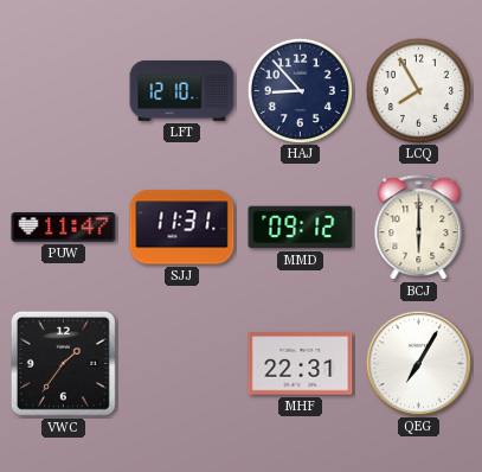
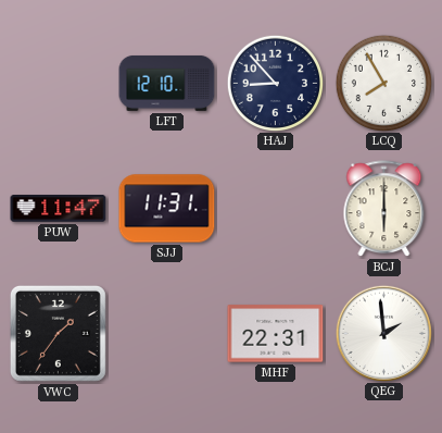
MMD: 09:12 -> none
QEG: 7:05 -> 1:59
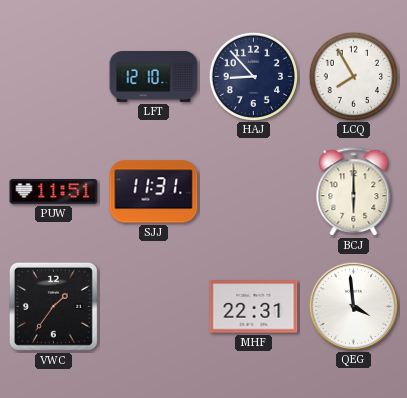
PUW: 11:47 -> 11:51
QEG: 1:59 -> 3:59
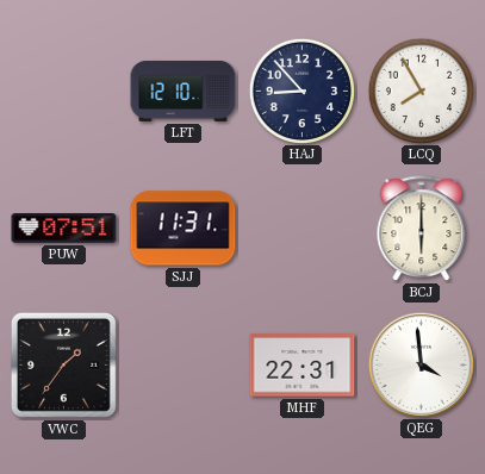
PUW: 11:51 -> 07:51
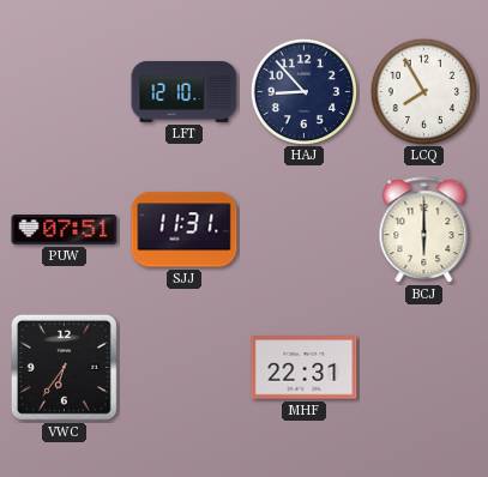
VWC: 1:36 -> 6:36
QEG: 3:59 -> none
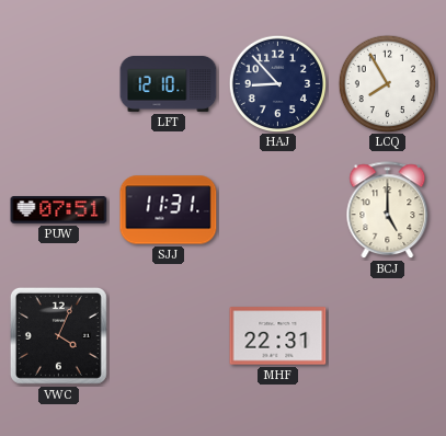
BCJ: 6:00 -> 5:00
VWC: 6:36 -> 4:04
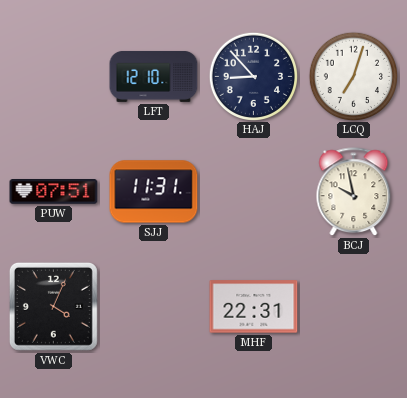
LCQ: 7:55 -> 7:03
BCJ: 5:00 -> 9:58
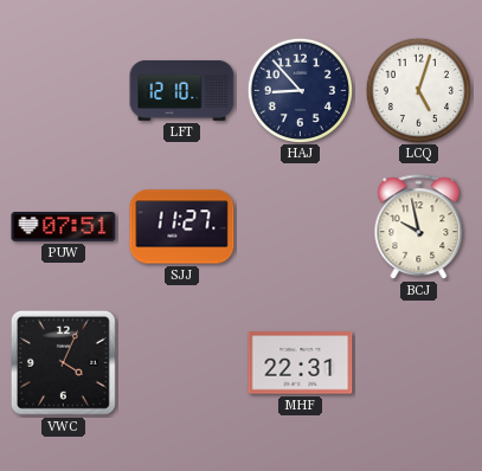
LCQ: 7:03 -> 5:03
SJJ: 11:31 -> 11:27
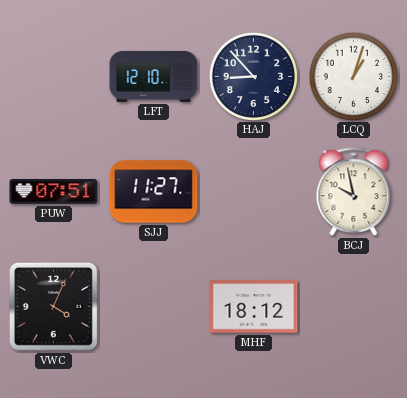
LCQ: 5:03 -> 1:03
MHF: 22:31 -> 18:12
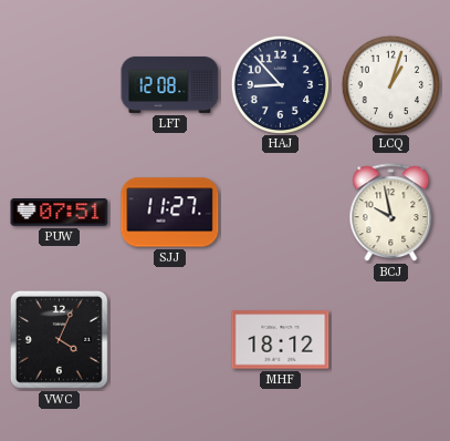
LFT: 12:10 -> 12:08
